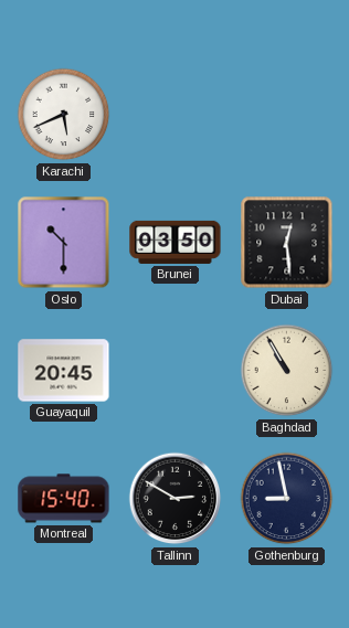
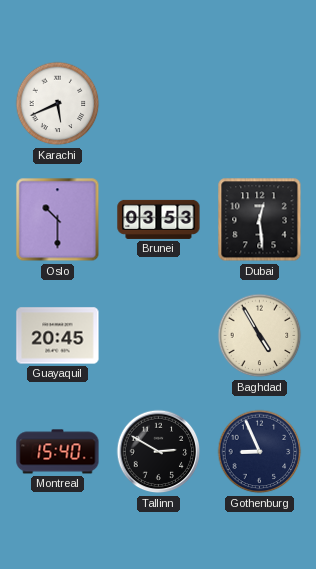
Brunei: 03:50 -> 03:53
Baghdad: 10:55 -> 4:55
Gothenburg: 8:58 -> 8:56
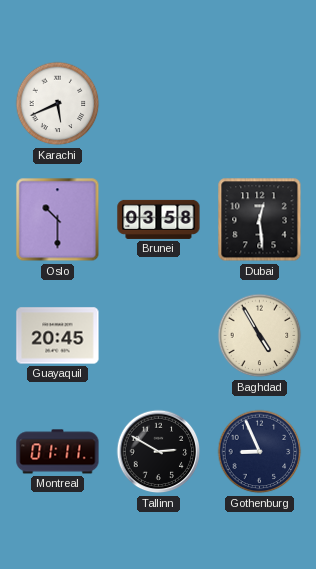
Brunei: 03:53 -> 03:58
Montreal: 15:40 -> 01:11
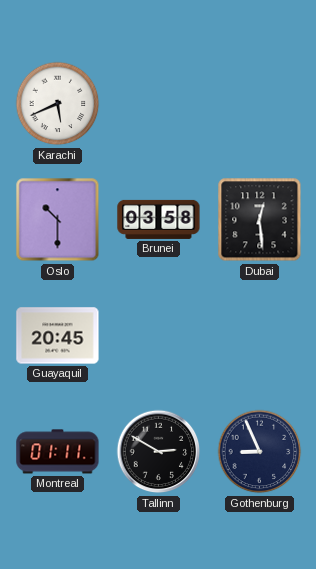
Baghdad: 4:55 -> none
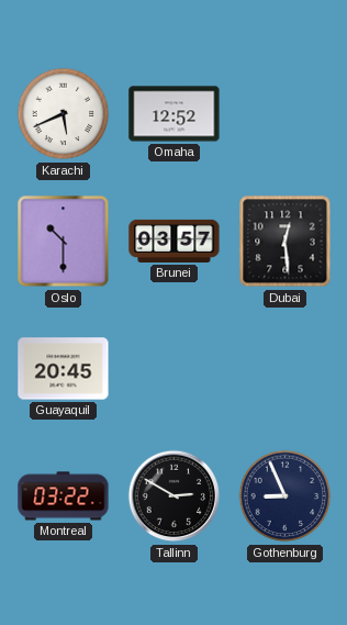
Omaha: none -> 12:52
Brunei: 03:58 -> 03:57
Montreal: 01:11 -> 03:22
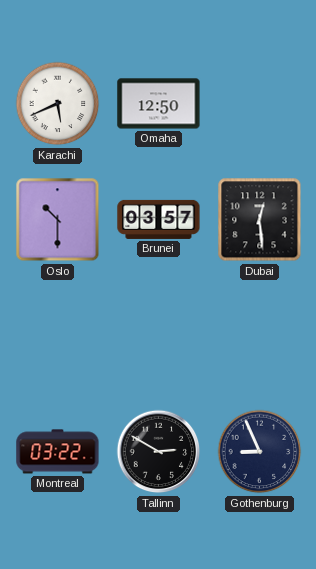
Omaha: 12:52 -> 12:50
Guayaquil: 20:45 -> none
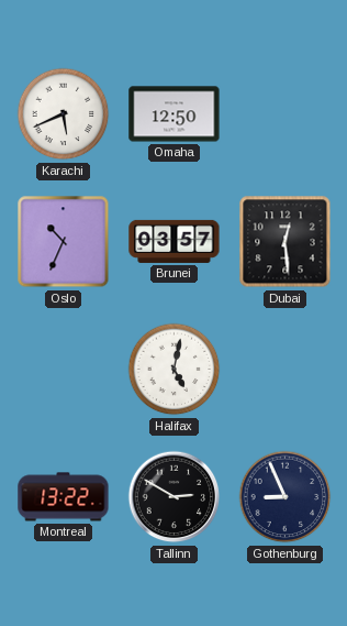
Oslo: 10:30 -> 10:34
Halifax: none -> 5:02
Montreal: 03:22 -> 13:22
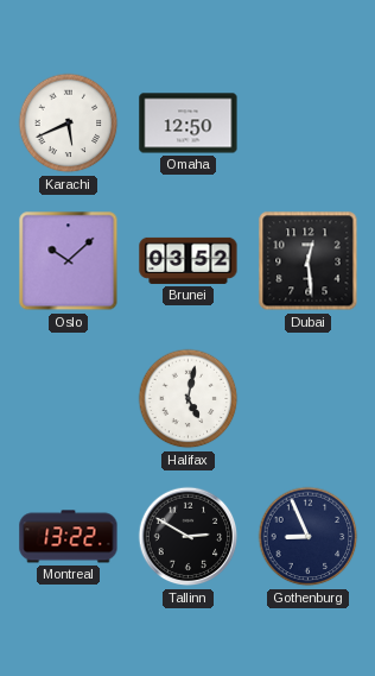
Oslo: 10:34 -> 10:08
Brunei: 03:57 -> 03:52
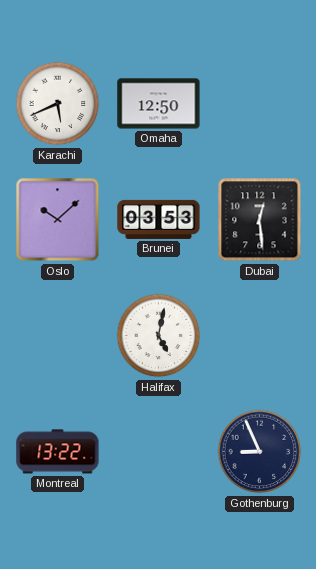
Brunei: 03:52 -> 03:53
Tallinn: 2:50 -> none
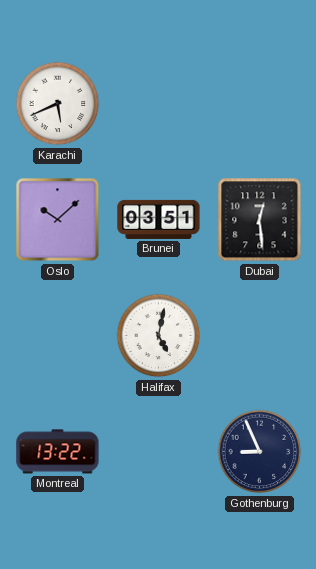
Omaha: 12:50 -> none
Brunei: 03:53 -> 03:51
